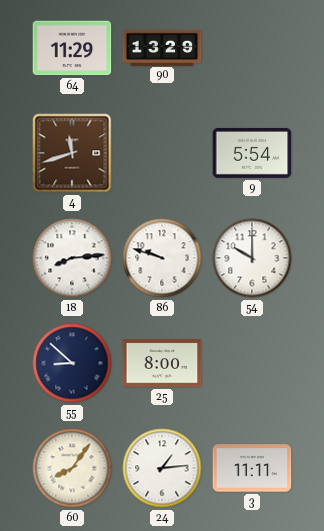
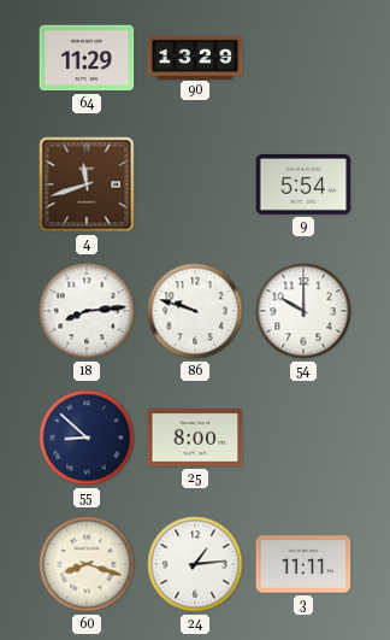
60: 8:06 -> 8:18
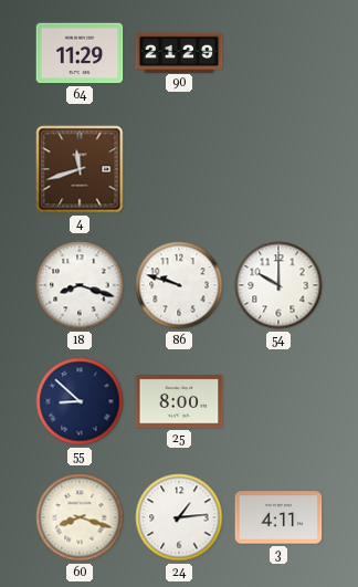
90: 13:29 -> 21:29
9: 5:54 -> none
18: 8:14 -> 8:18
3: 11:11 -> 4:11
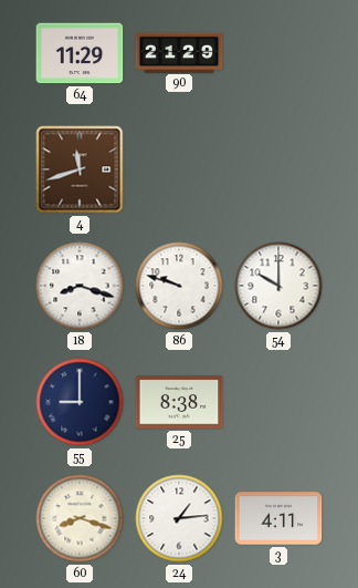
55: 8:52 -> 9:00
25: 8:00 -> 8:38
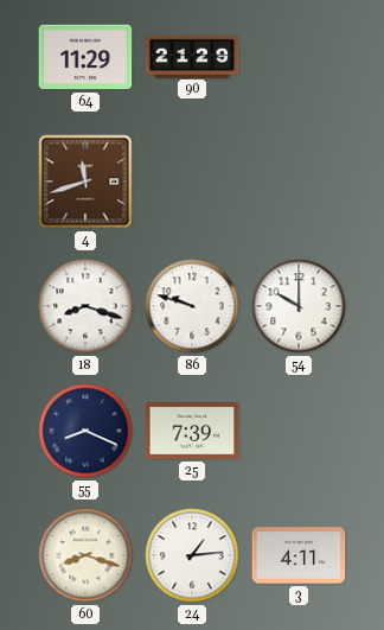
55: 9:00 -> 8:19
25: 8:38 -> 7:39
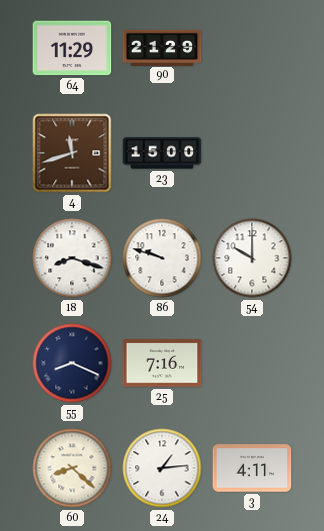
23: none -> 15:00
25: 7:39 -> 7:16
60: 8:18 -> 8:22
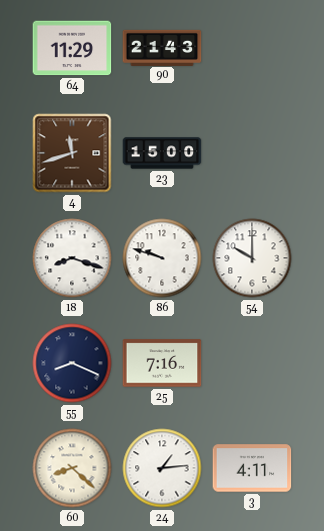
90: 21:29 -> 21:43
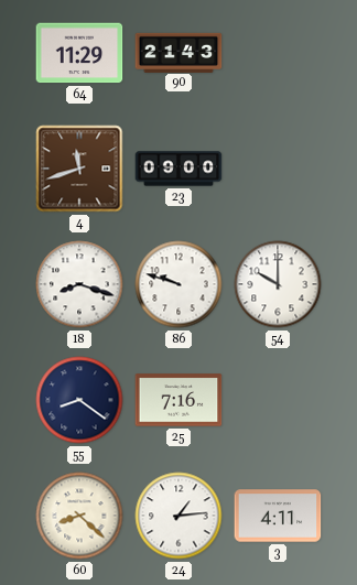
23: 15:00 -> 09:00
55: 8:19 -> 8:21
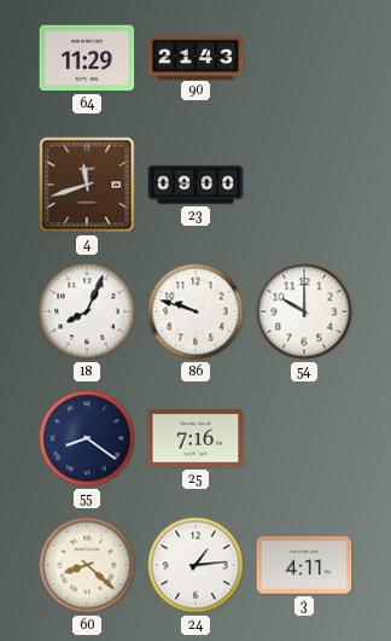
18: 8:18 -> 8:04
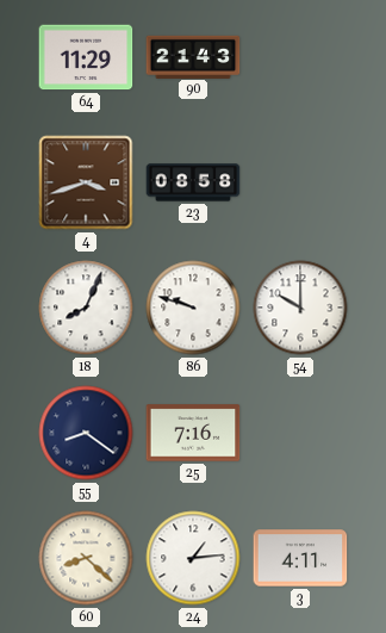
4: 11:42 -> 3:42
23: 09:00 -> 08:58
